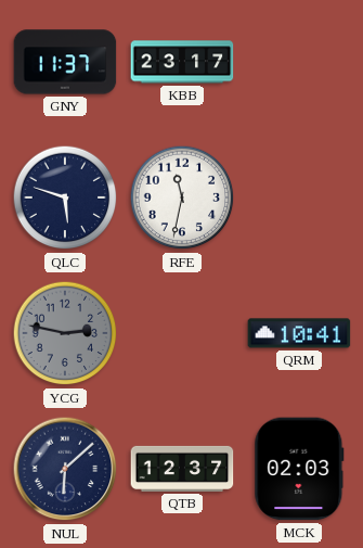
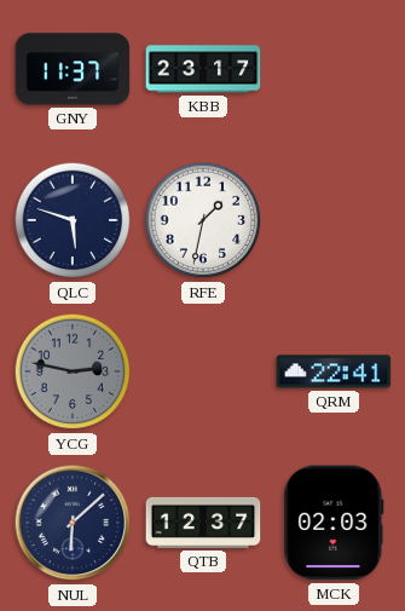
RFE: 11:32 -> 1:32
QRM: 10:41 -> 22:41
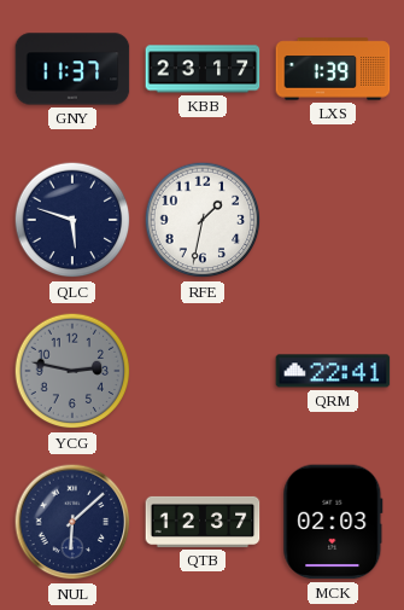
LXS: none -> 1:39
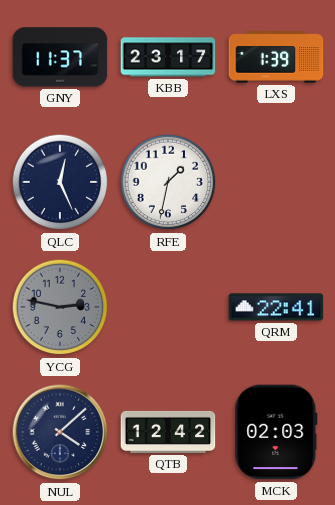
QLC: 5:48 -> 12:26
NUL: 6:08 -> 4:08
QTB: 12:37 -> 12:42
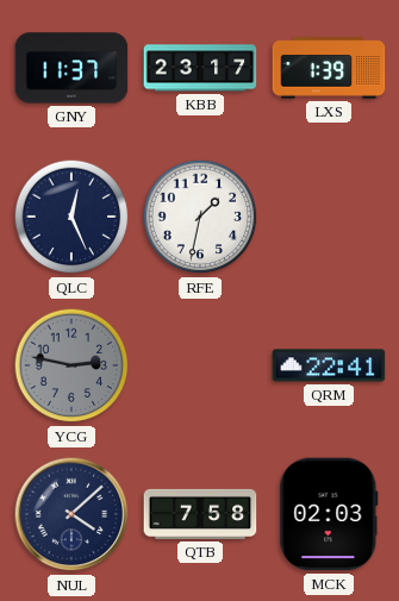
QTB: 12:42 -> 7:58
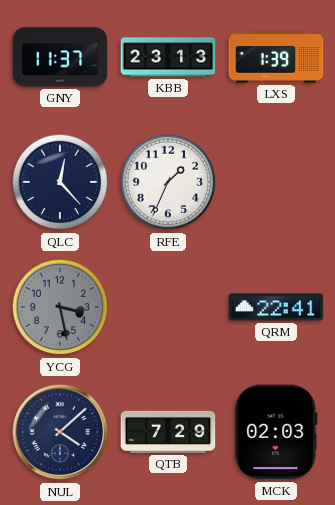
KBB: 23:17 -> 23:13
QLC: 12:26 -> 12:23
RFE: 1:32 -> 1:34
YCG: 2:47 -> 3:28
QTB: 7:58 -> 7:29
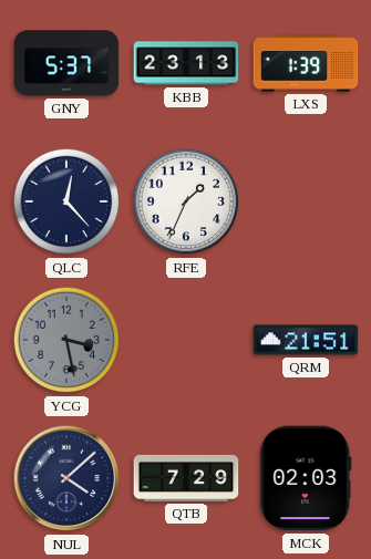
GNY: 11:37 -> 5:37
QRM: 22:41 -> 21:51
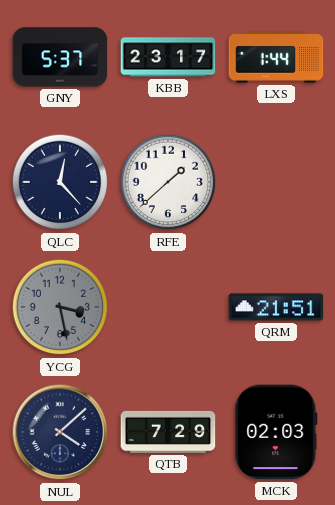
KBB: 23:13 -> 23:17
LXS: 1:39 -> 1:44
RFE: 1:34 -> 1:38
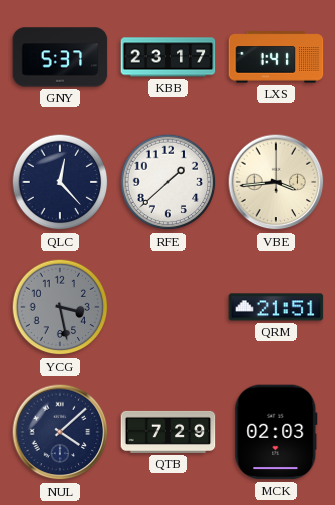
LXS: 1:44 -> 1:41
VBE: none -> 3:44
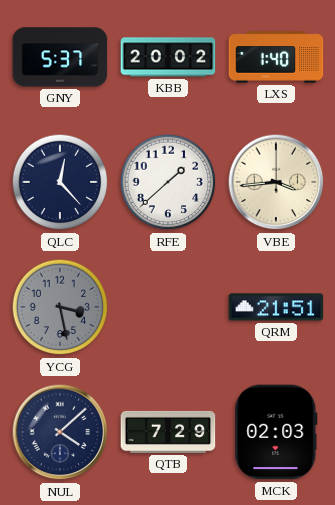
KBB: 23:17 -> 20:02
LXS: 1:41 -> 1:40
